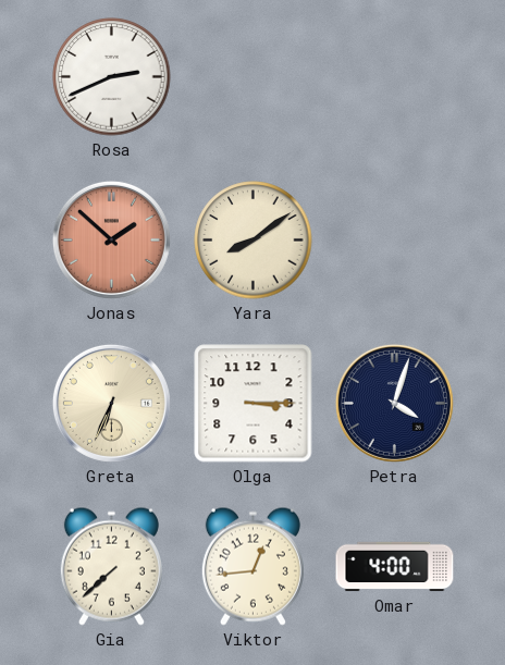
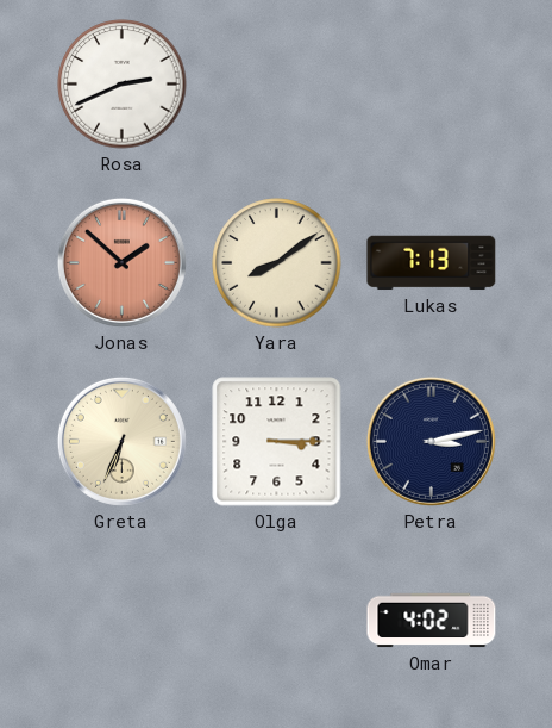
Lukas: none -> 7:13
Petra: 4:03 -> 3:13
Gia: 7:38 -> none
Viktor: 12:44 -> none
Omar: 4:00 -> 4:02
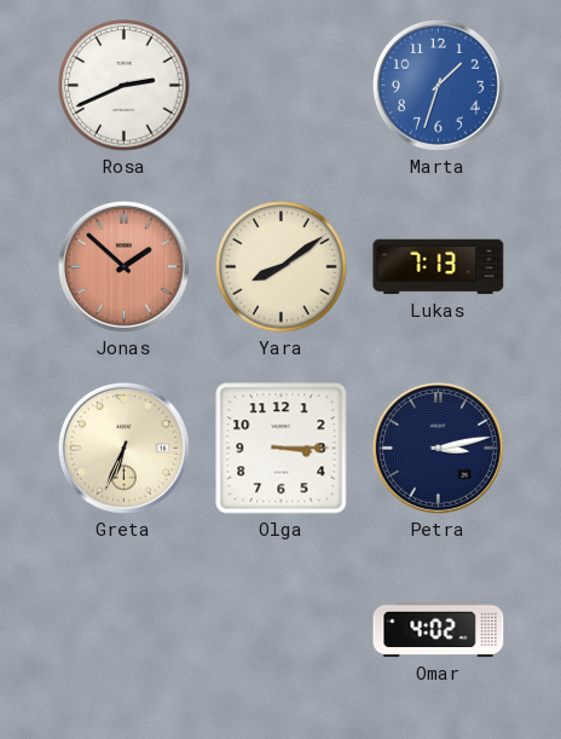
Marta: none -> 1:33
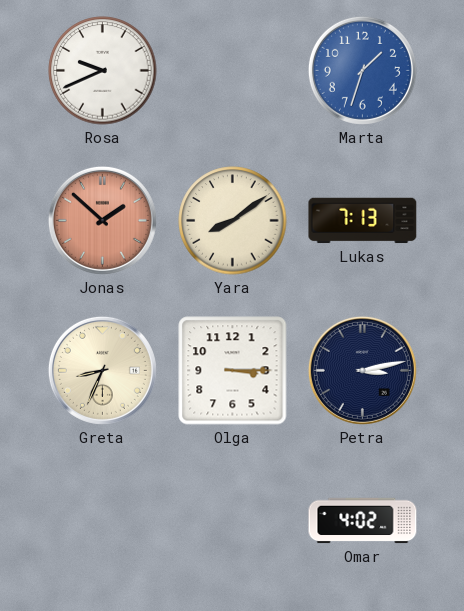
Rosa: 2:41 -> 9:41
Greta: 6:34 -> 8:34
